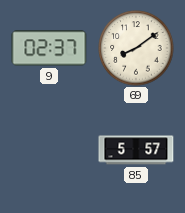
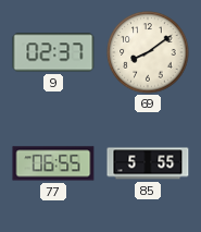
77: none -> 06:55
85: 5:57 -> 5:55
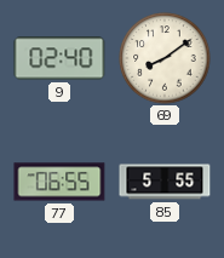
9: 02:37 -> 02:40
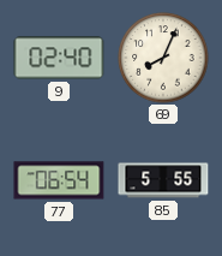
69: 8:09 -> 8:04
77: 06:55 -> 06:54
